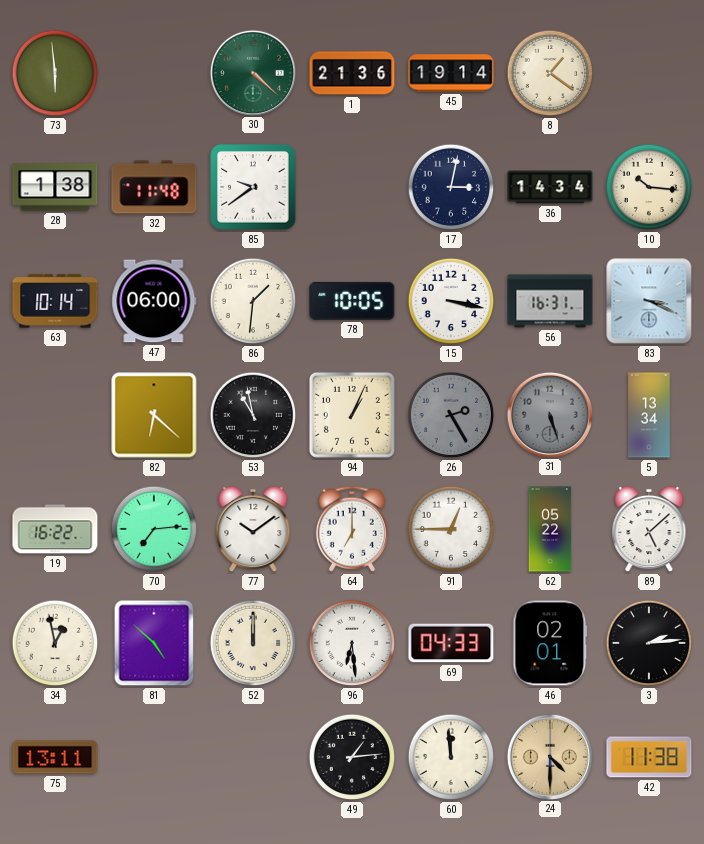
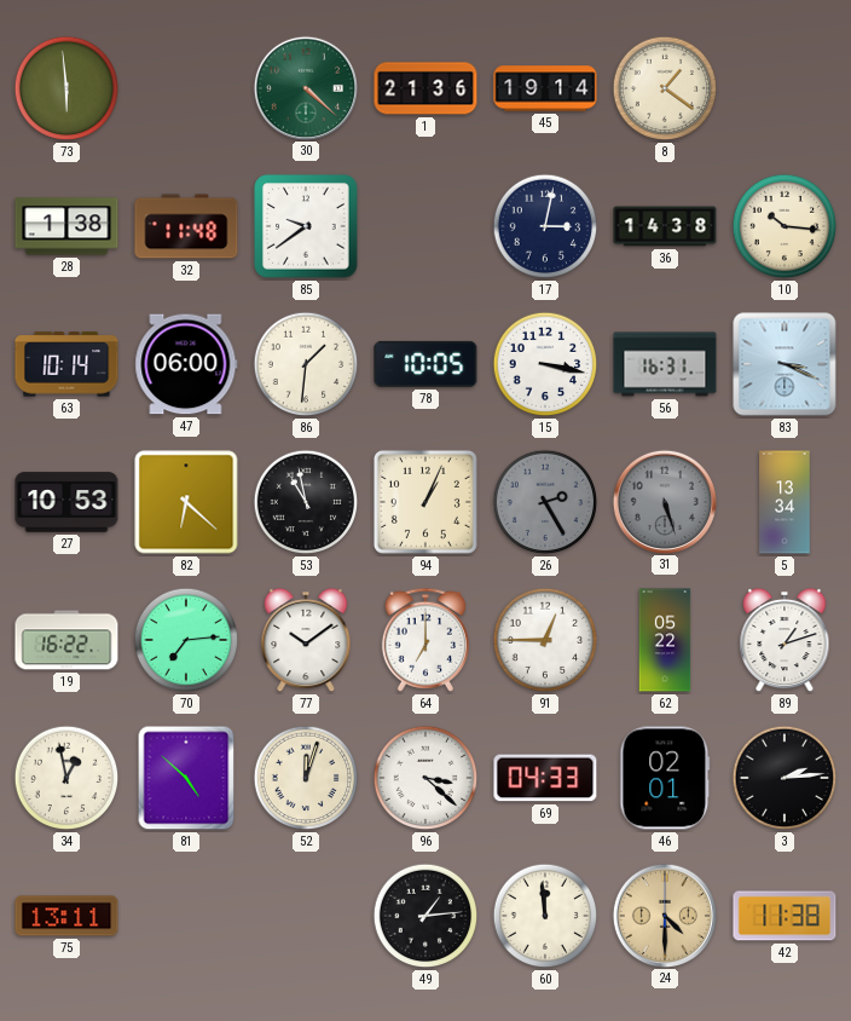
36: 14:34 -> 14:38
27: none -> 10:53
89: 5:08 -> 1:12
52: 12:00 -> 12:03
96: 6:29 -> 3:22
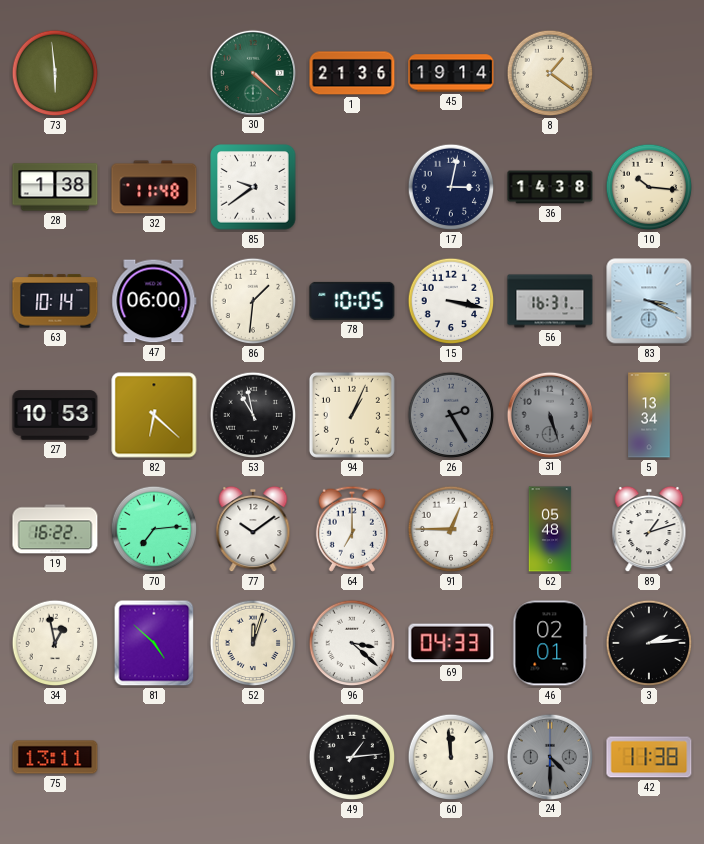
62: 05:22 -> 05:48
24 dial: champagne -> grey
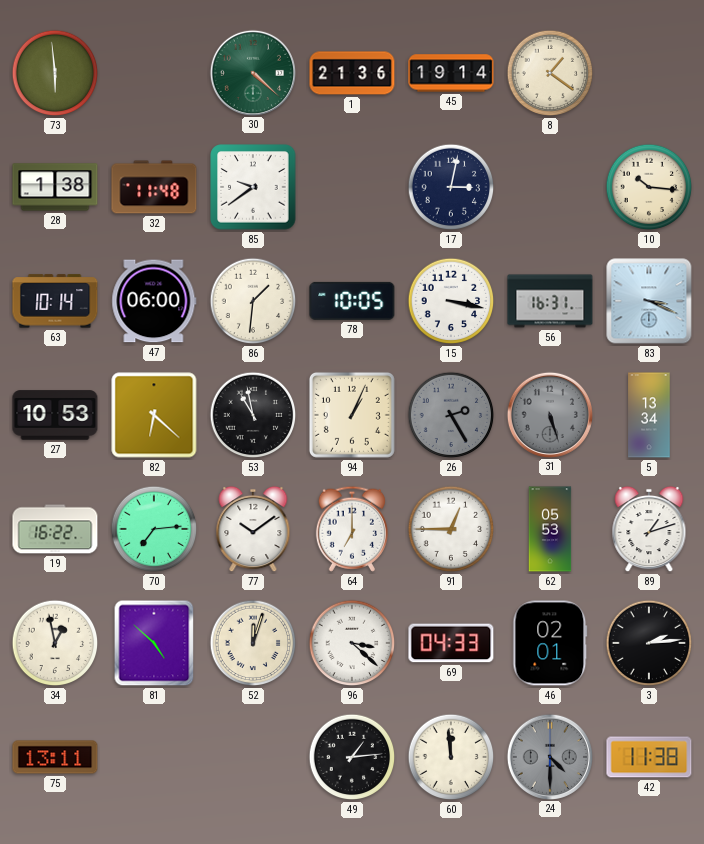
36: 14:38 -> none
62: 05:48 -> 05:53
